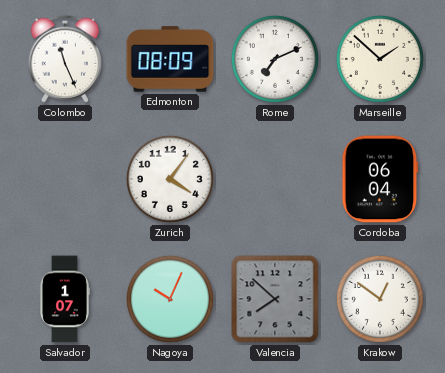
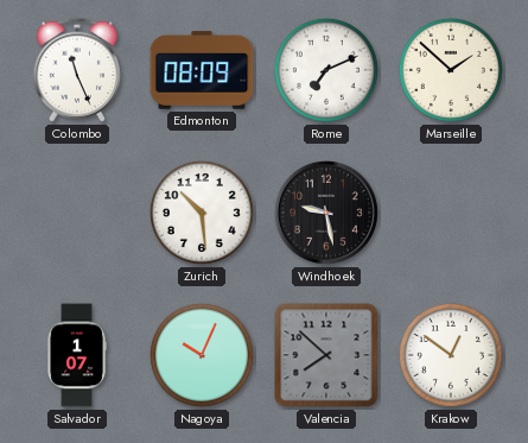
Zurich: 4:06 -> 10:29
Windhoek: none -> 9:28
Cordoba: 06:04 -> none
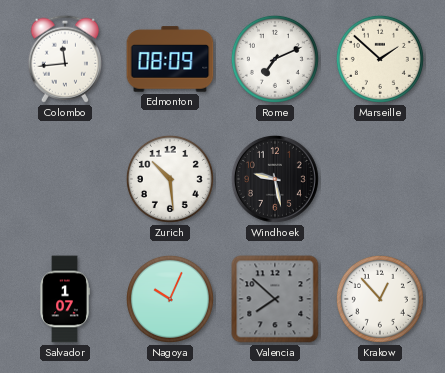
Colombo: 11:26 -> 11:44
Krakow: 12:51 -> 12:53
